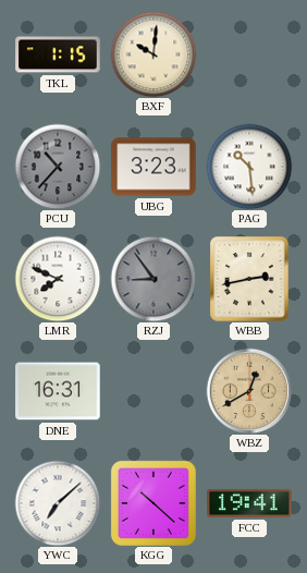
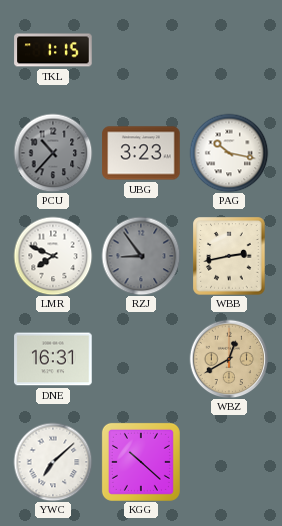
BXF: 10:01 -> none
PAG: 10:29 -> 10:17
FCC: 19:41 -> none
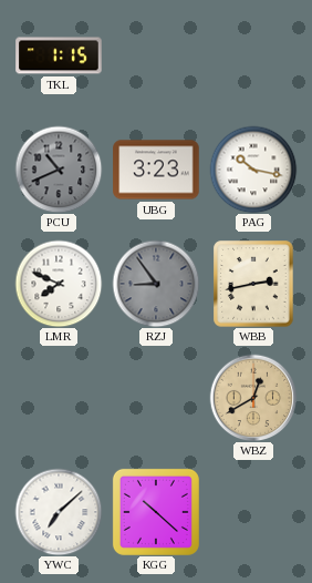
PCU: 10:37 -> 10:41
DNE: 16:31 -> none
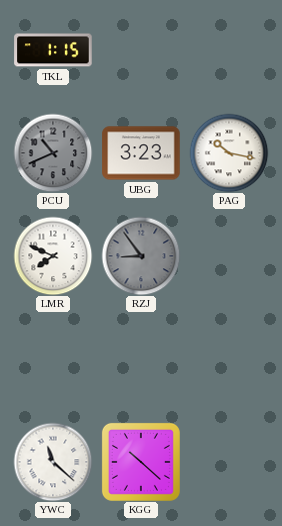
WBB: 2:43 -> none
WBZ: 12:40 -> none
YWC: 7:08 -> 11:22
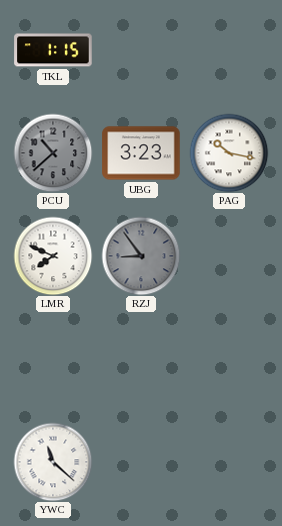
PCU: 10:41 -> 10:38
KGG: 10:22 -> none
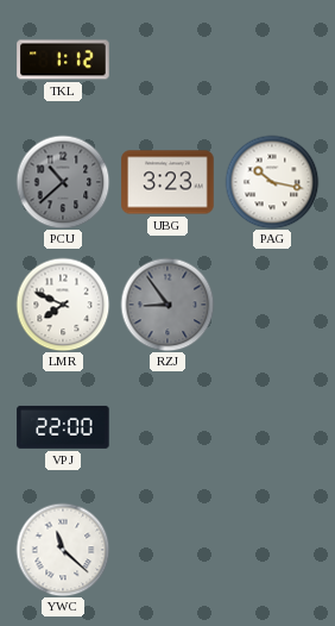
TKL: 1:15 -> 1:12
VPJ: none -> 22:00
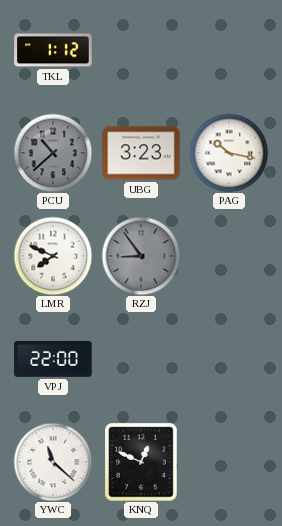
KNQ: none -> 12:49
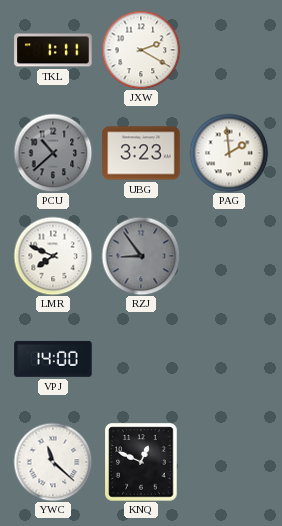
TKL: 1:12 -> 1:11
JXW: none -> 2:20
PAG: 10:17 -> 1:59
VPJ: 22:00 -> 14:00
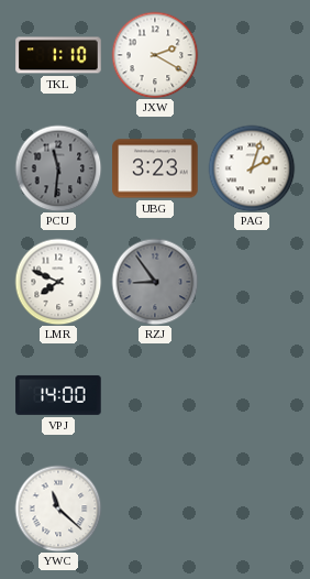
TKL: 1:11 -> 1:10
PCU: 10:38 -> 11:31
PAG: 1:59 -> 2:03
KNQ: 12:49 -> none
